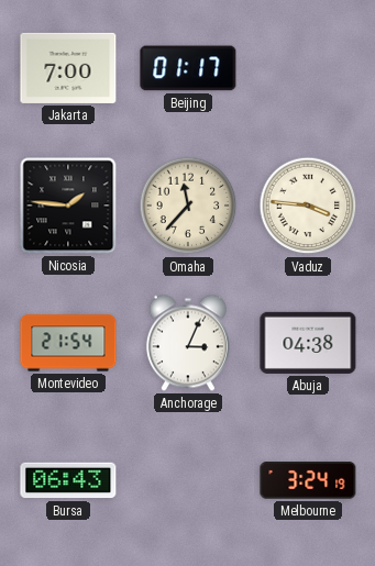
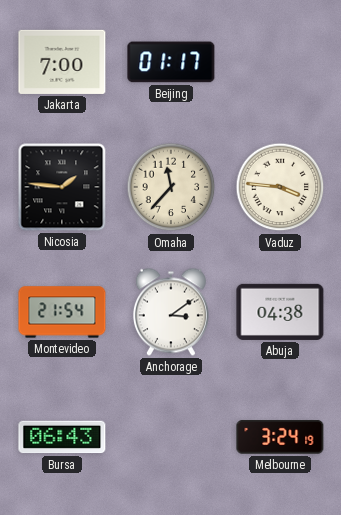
Anchorage: 3:04 -> 3:09
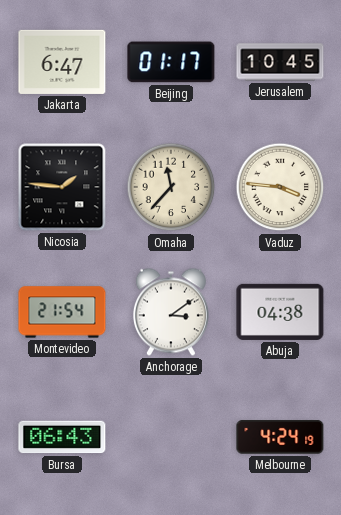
Jakarta: 7:00 -> 6:47
Jerusalem: none -> 10:45
Melbourne: 3:24 -> 4:24
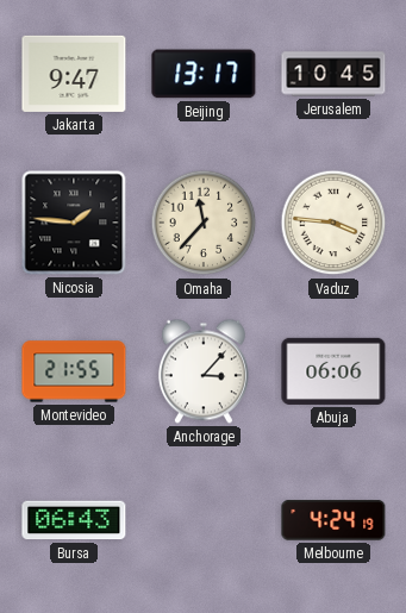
Jakarta: 6:47 -> 9:47
Beijing: 01:17 -> 13:17
Montevideo: 21:54 -> 21:55
Anchorage: 3:09 -> 3:07
Abuja: 04:38 -> 06:06
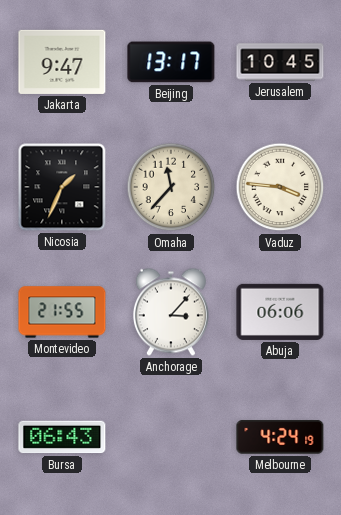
Nicosia: 1:46 -> 1:34
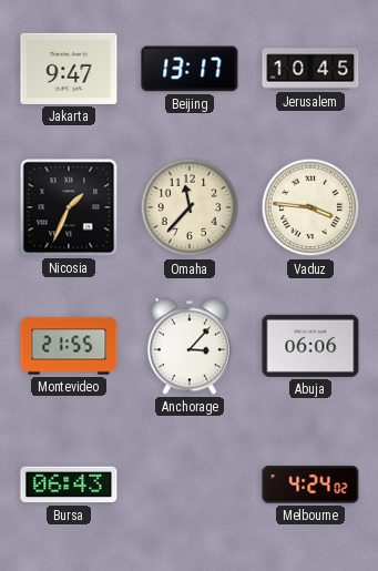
Melbourne: 4:24:19 -> 4:24:02
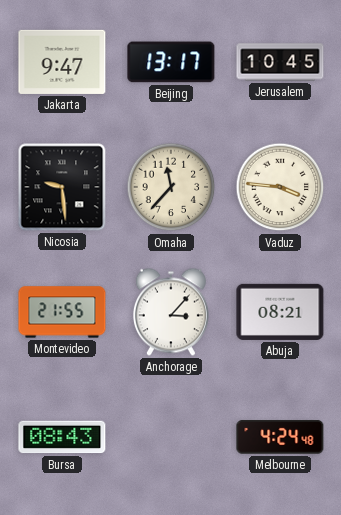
Nicosia: 1:34 -> 9:29
Abuja: 06:06 -> 08:21
Bursa: 06:43 -> 08:43
Melbourne: 4:24:02 -> 4:24:48
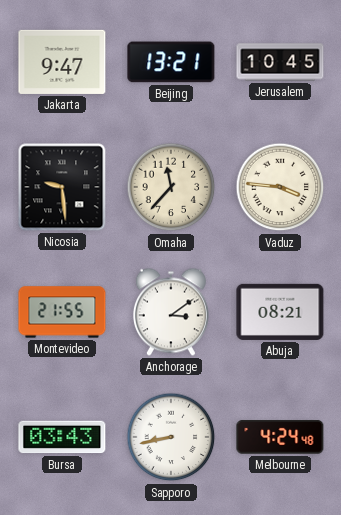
Beijing: 13:17 -> 13:21
Anchorage: 3:07 -> 3:09
Bursa: 08:43 -> 03:43
Sapporo: none -> 8:43
